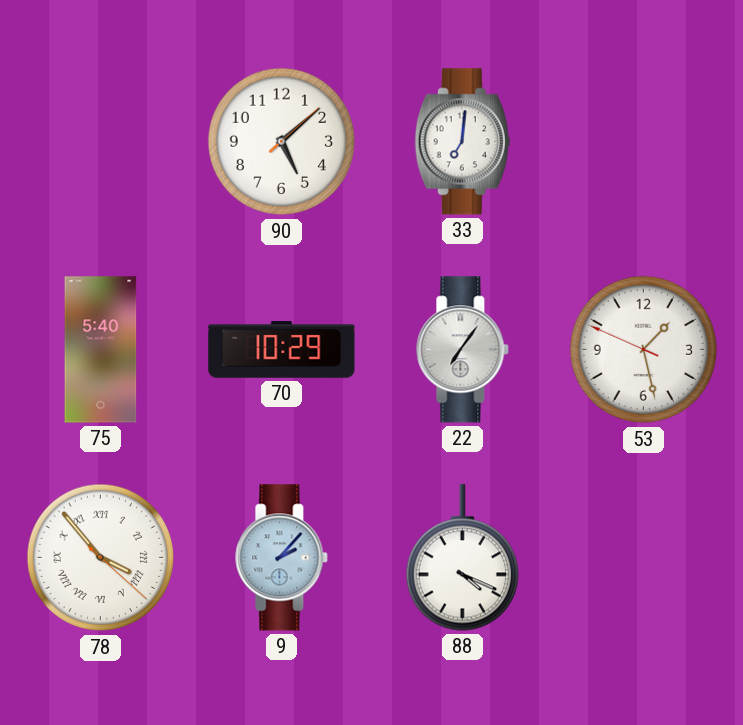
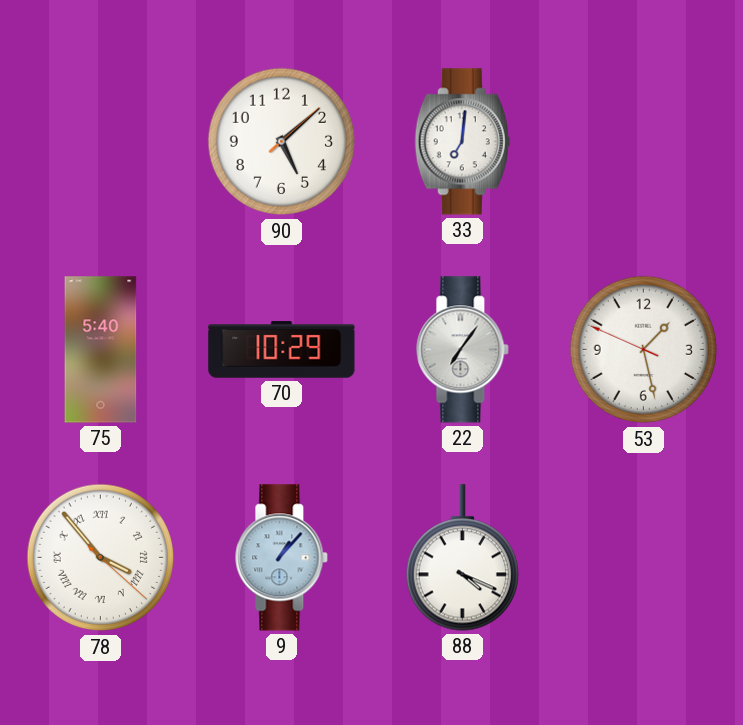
9: 2:07 -> 1:07
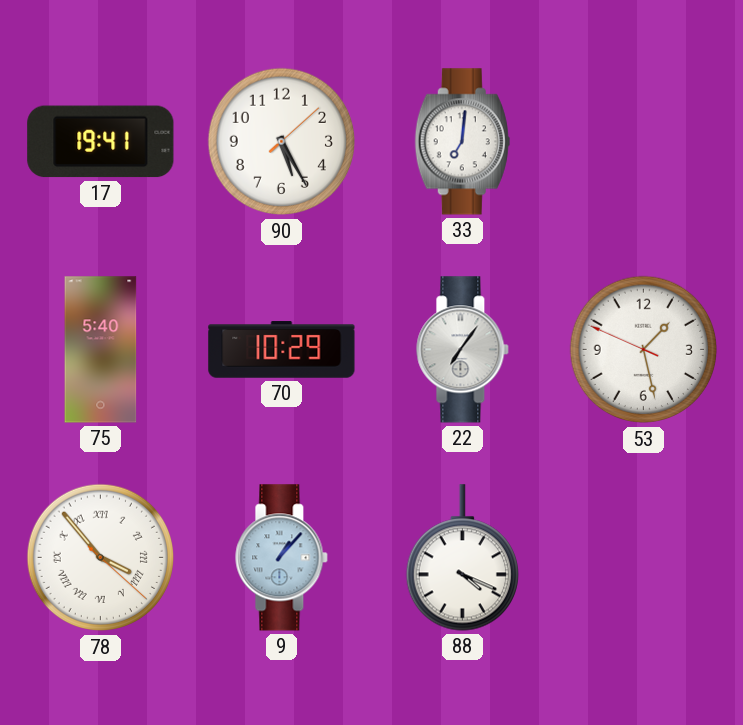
17: none -> 19:41
90: 5:08 -> 5:25
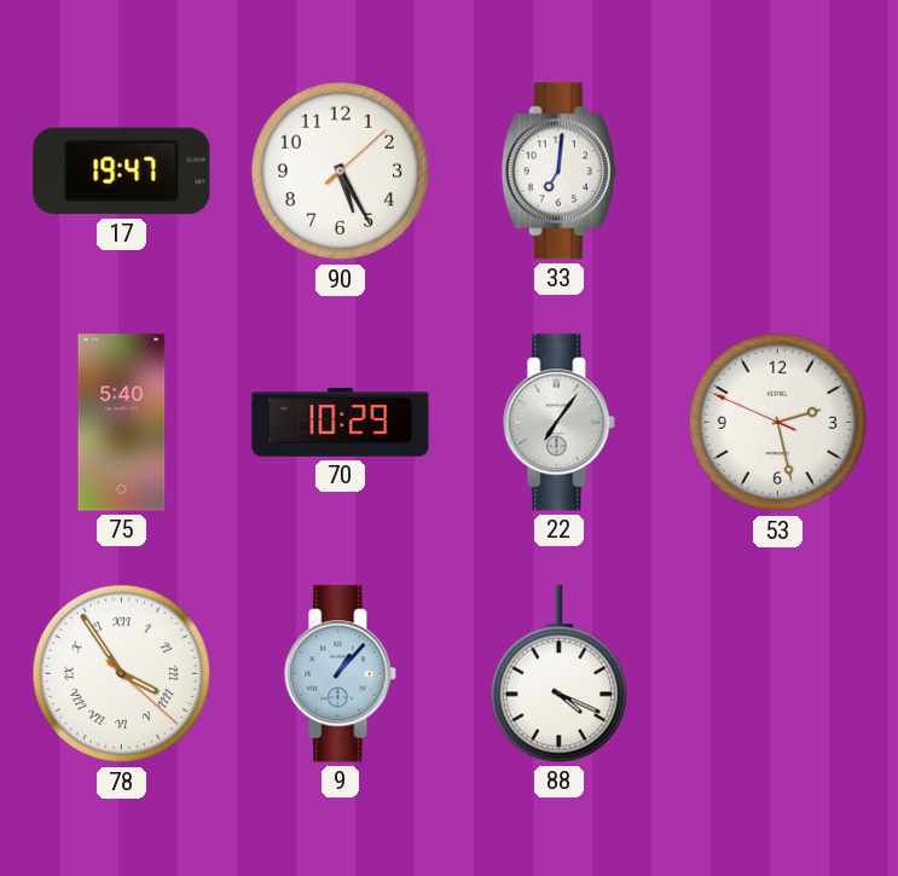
17: 19:41 -> 19:47
53: 1:27 -> 2:27
78: 3:53 -> 3:54
